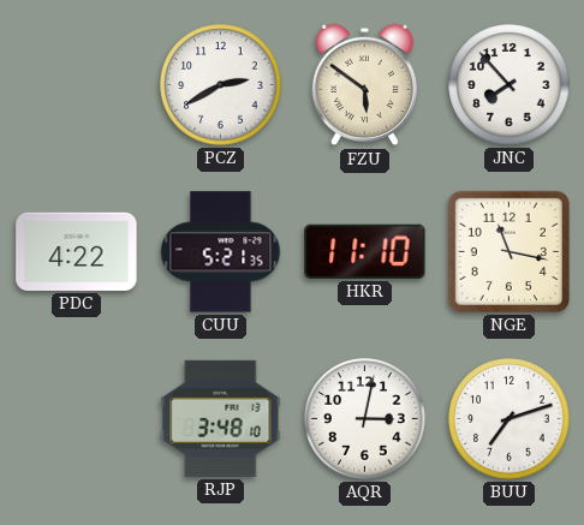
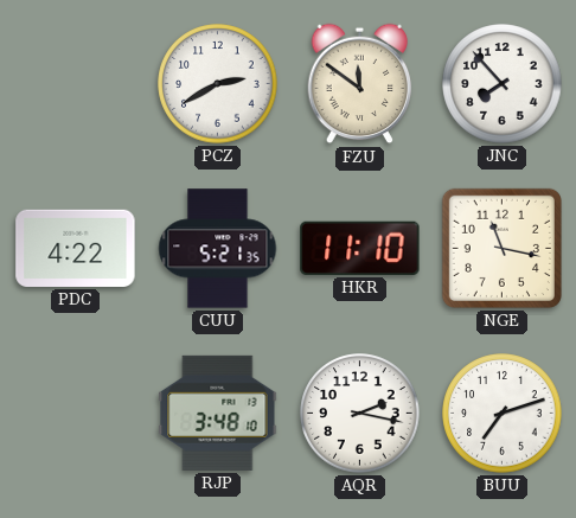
FZU: 5:51 -> 11:51
AQR: 3:02 -> 2:17
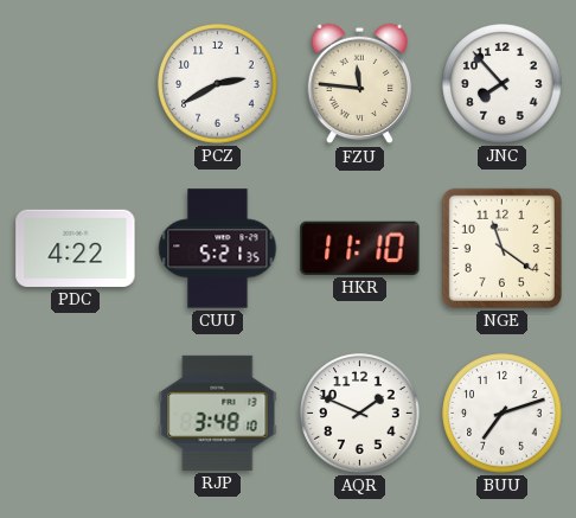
FZU: 11:51 -> 11:46
NGE: 11:17 -> 11:21
AQR: 2:17 -> 1:49
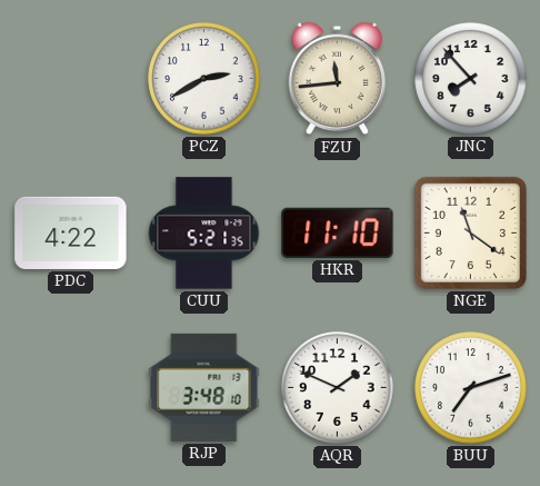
FZU: 11:46 -> 11:44
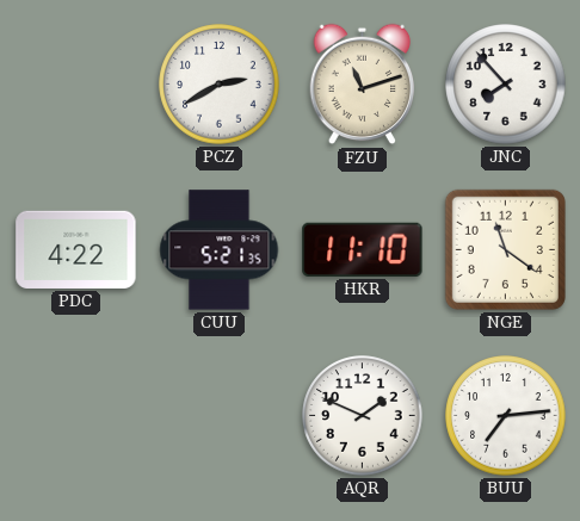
FZU: 11:44 -> 11:12
RJP: 3:48 -> none
BUU: 7:12 -> 7:14
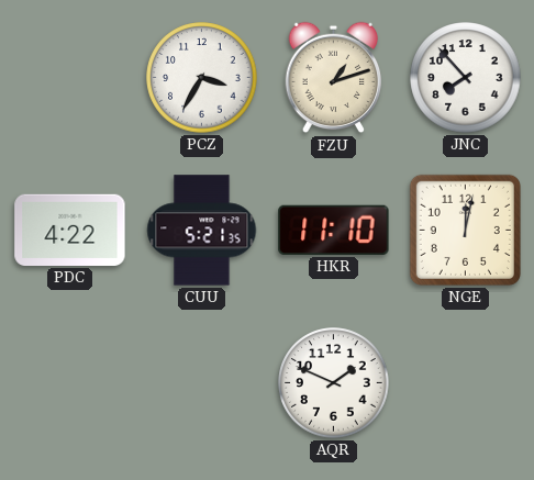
PCZ: 2:40 -> 3:35
FZU: 11:12 -> 1:12
NGE: 11:21 -> 12:02
BUU: 7:14 -> none
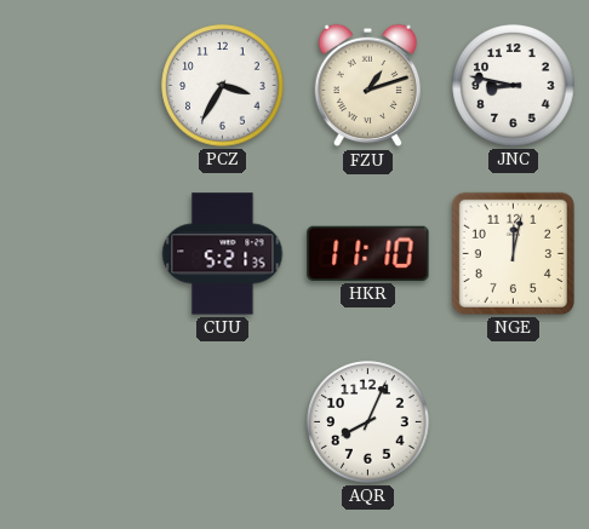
JNC: 7:53 -> 8:47
PDC: 4:22 -> none
AQR: 1:49 -> 8:04
